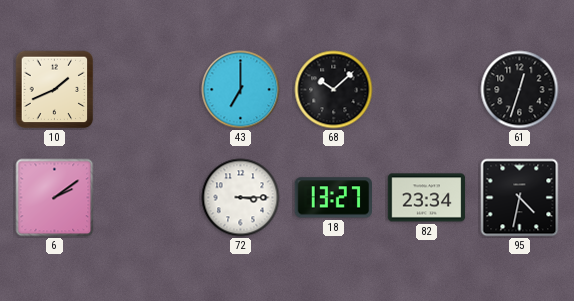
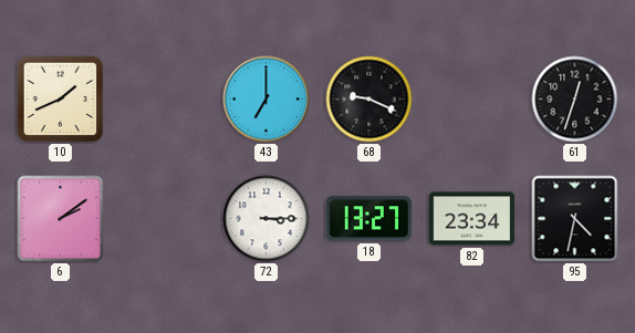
68: 10:08 -> 9:19
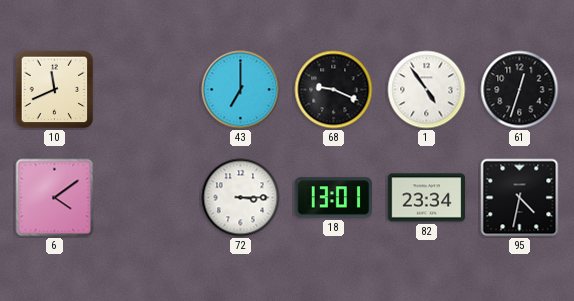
10: 1:41 -> 11:41
1: none -> 4:54
6: 2:09 -> 4:09
18: 13:27 -> 13:01
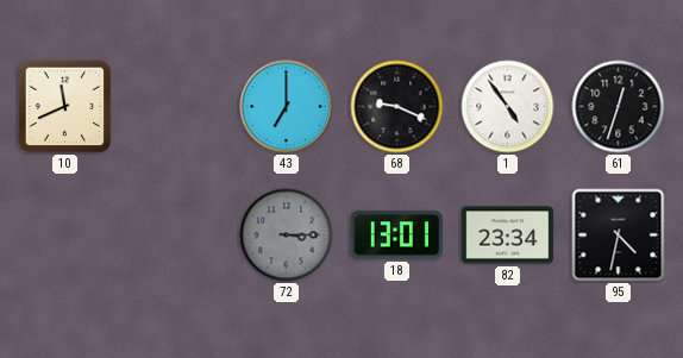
6: 4:09 -> none
72 dial: white -> grey
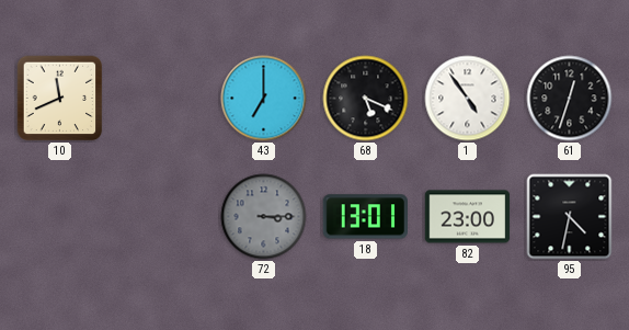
68: 9:19 -> 5:19
82: 23:34 -> 23:00
